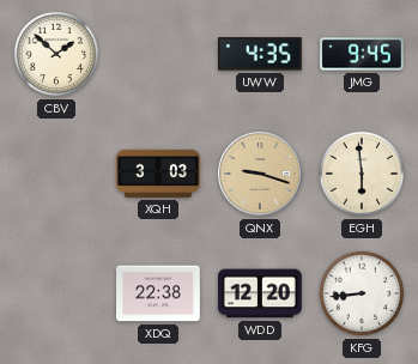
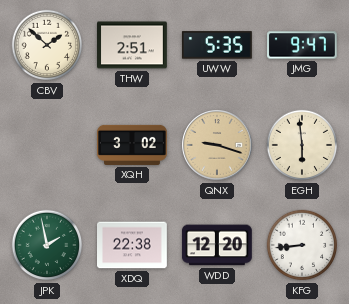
THW: none -> 2:51
UWW: 4:35 -> 5:35
JMG: 9:45 -> 9:47
XQH: 3:03 -> 3:02
JPK: none -> 1:58
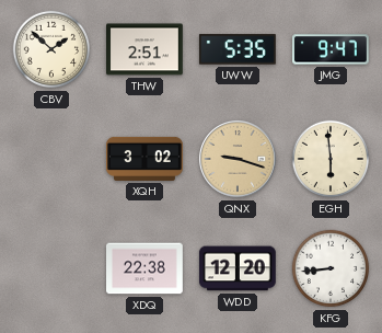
JPK: 1:58 -> none
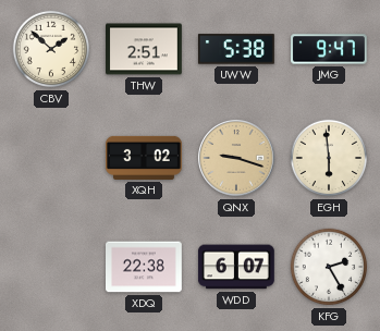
UWW: 5:35 -> 5:38
WDD: 12:20 -> 6:07
KFG: 8:44 -> 2:25
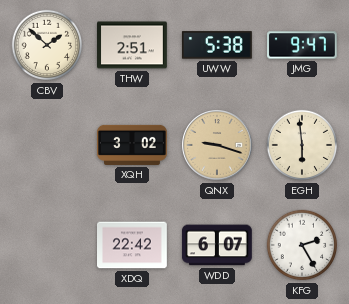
XDQ: 22:38 -> 22:42
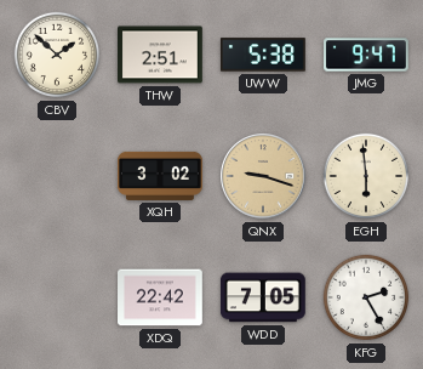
WDD: 6:07 -> 7:05
